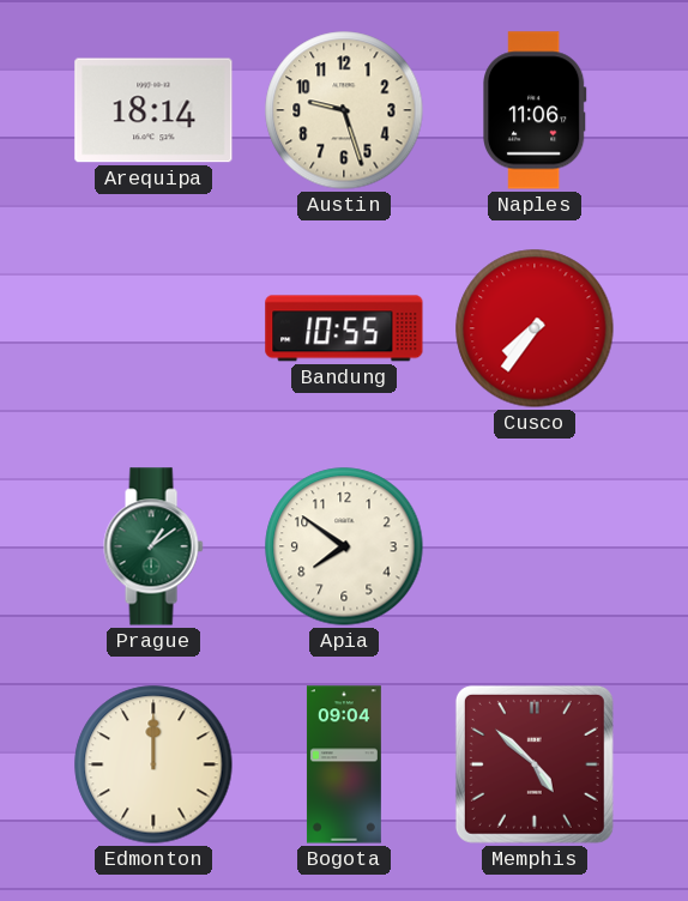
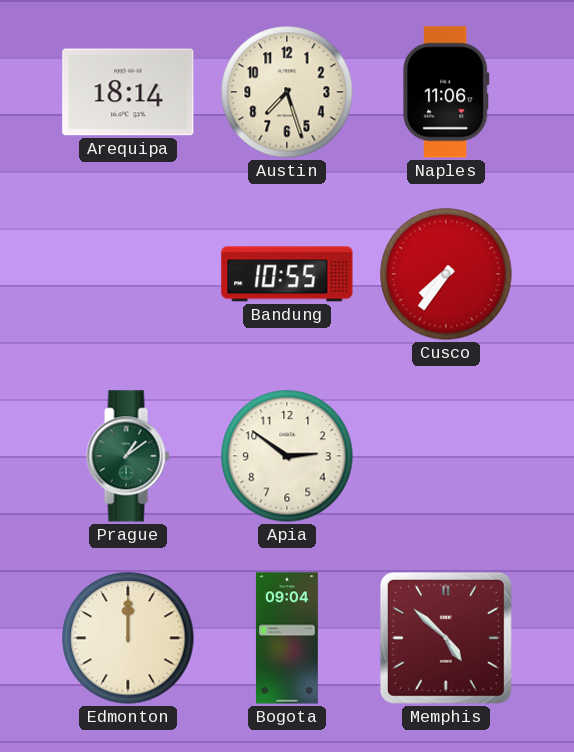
Austin: 9:27 -> 7:27
Apia: 7:51 -> 2:51
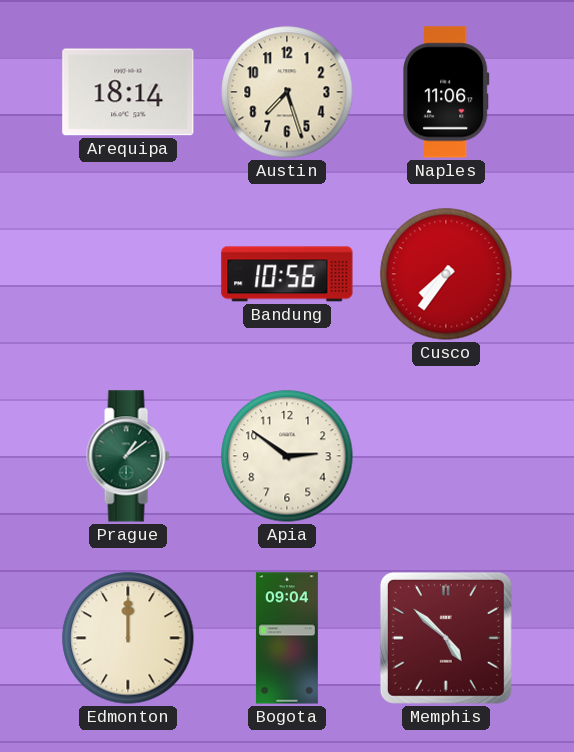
Bandung: 10:55 -> 10:56
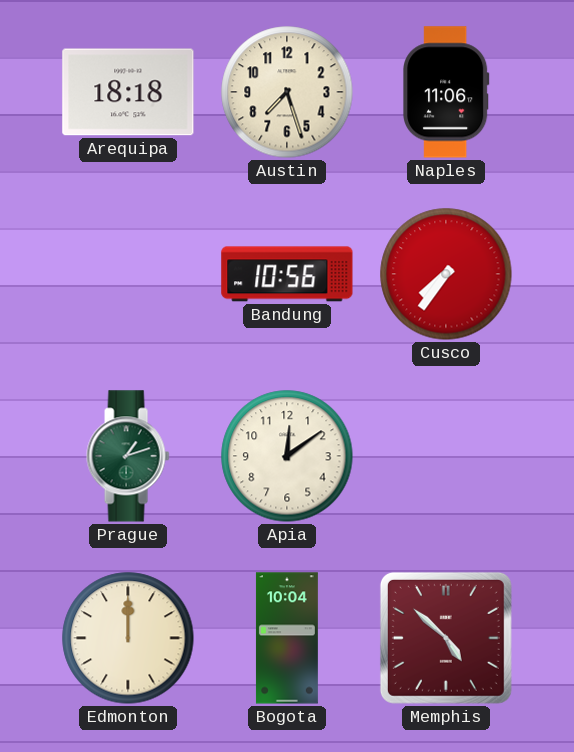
Arequipa: 18:14 -> 18:18
Prague: 1:09 -> 1:12
Apia: 2:51 -> 12:09
Bogota: 09:04 -> 10:04
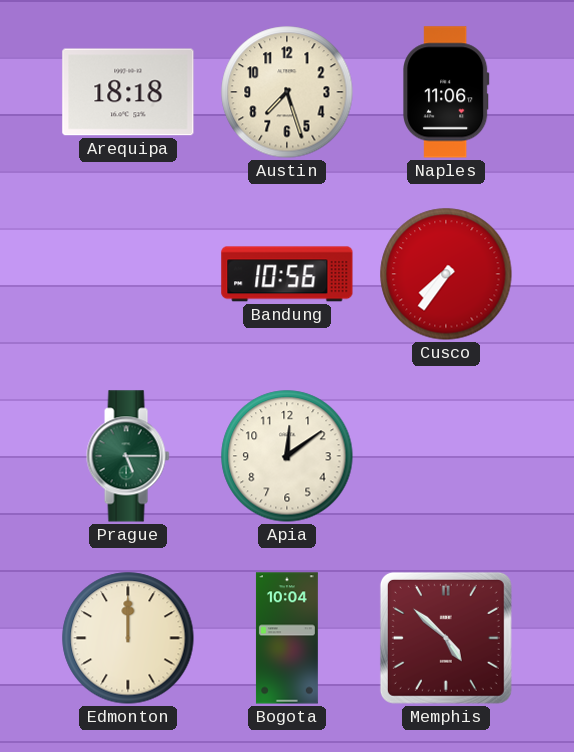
Prague: 1:12 -> 5:15
